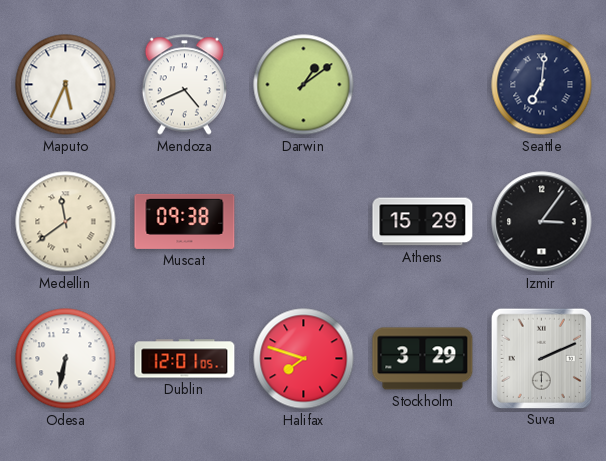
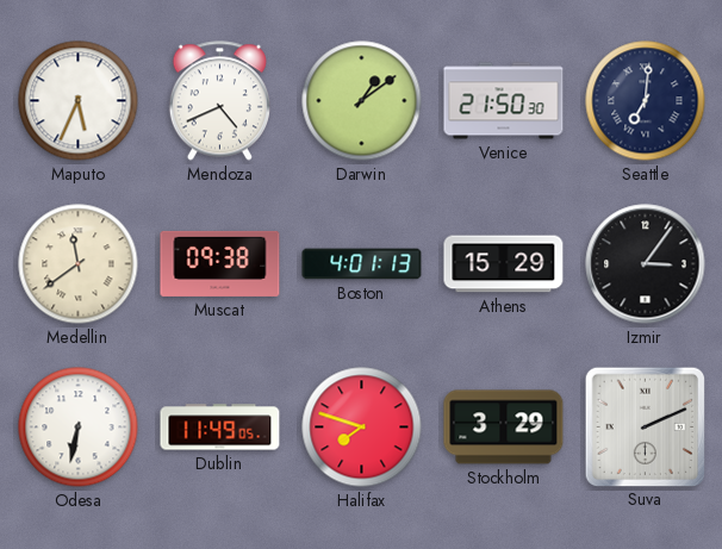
Venice: none -> 21:50
Boston: none -> 4:01
Dublin: 12:01 -> 11:49
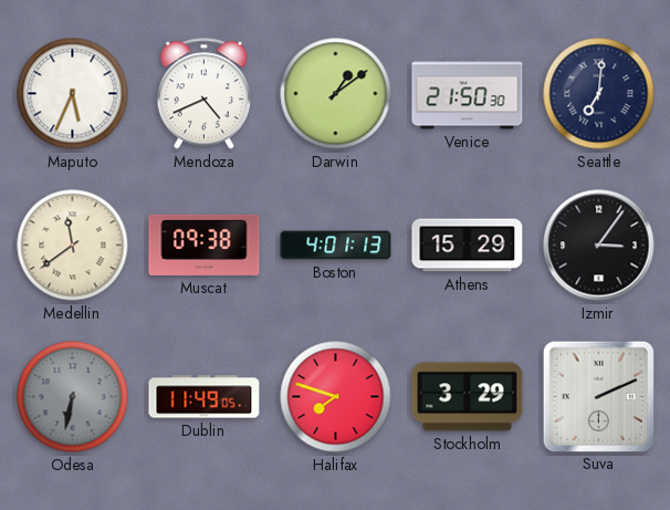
Odesa dial: white -> grey
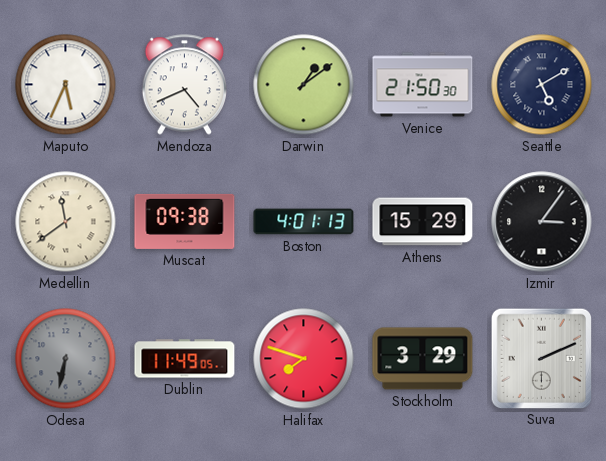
Seattle: 7:01 -> 5:10
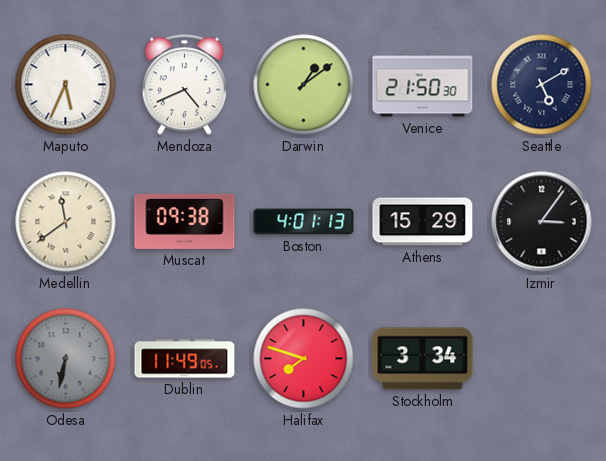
Stockholm: 3:29 -> 3:34
Suva: 2:11 -> none
